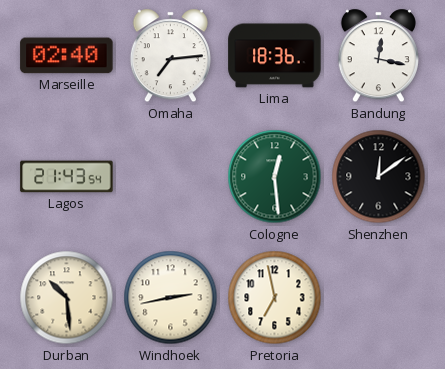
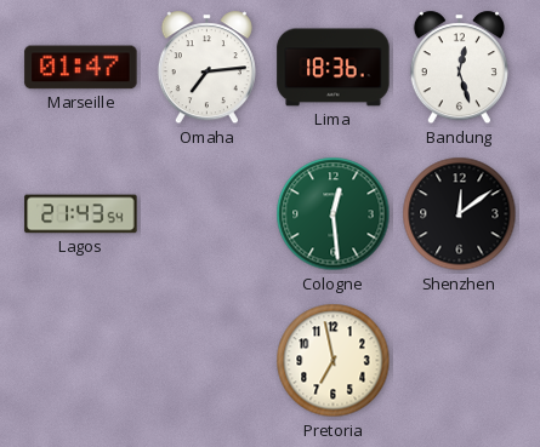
Marseille: 02:40 -> 01:47
Bandung: 12:17 -> 12:27
Durban: 10:29 -> none
Windhoek: 2:43 -> none
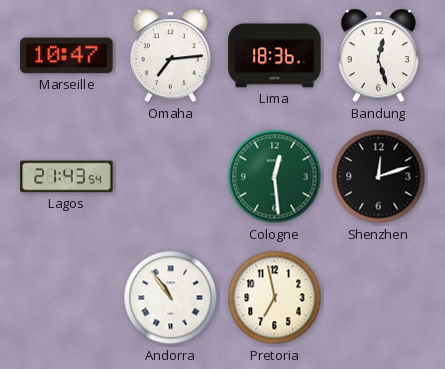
Marseille: 01:47 -> 10:47
Shenzhen: 12:09 -> 12:12
Andorra: none -> 10:54
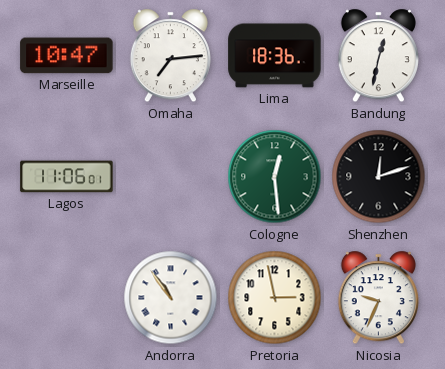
Bandung: 12:27 -> 12:32
Lagos: 21:43 -> 11:06
Pretoria: 6:58 -> 2:58
Nicosia: none -> 9:34
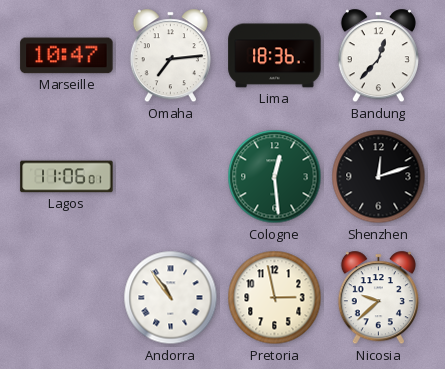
Bandung: 12:32 -> 12:37
Nicosia: 9:34 -> 9:38
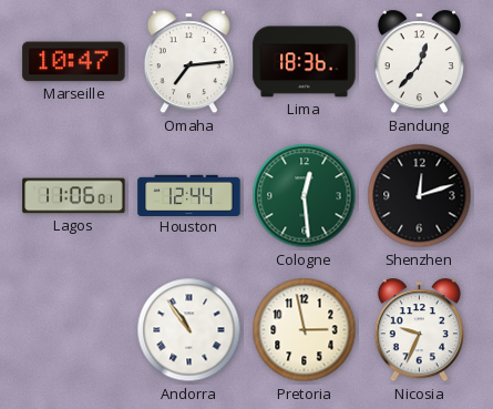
Houston: none -> 12:44
Nicosia: 9:38 -> 9:34
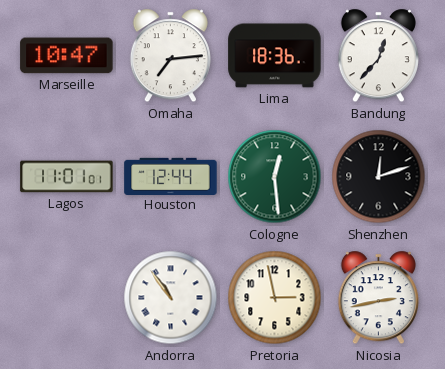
Lagos: 11:06 -> 11:01
Nicosia: 9:34 -> 2:43
